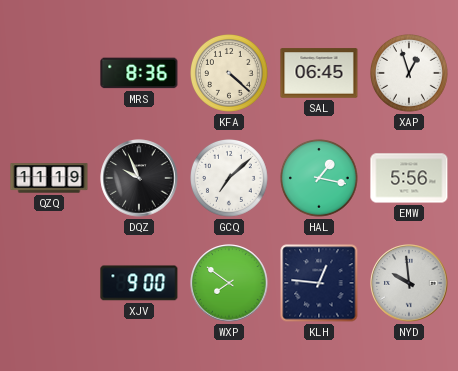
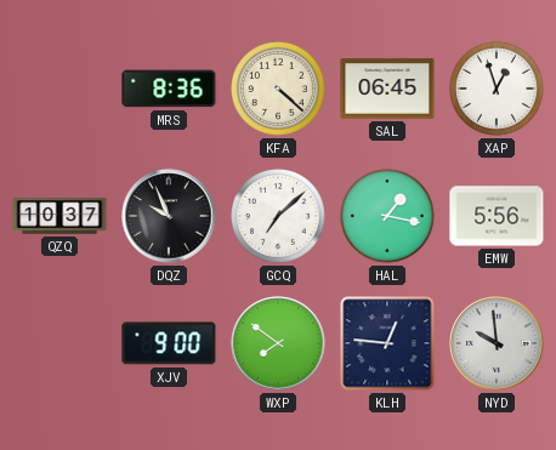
QZQ: 11:19 -> 10:37
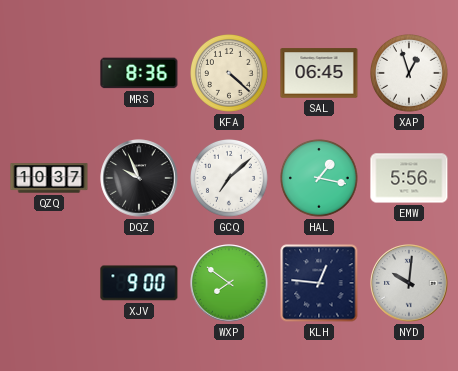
NYD: 9:59 -> 10:01
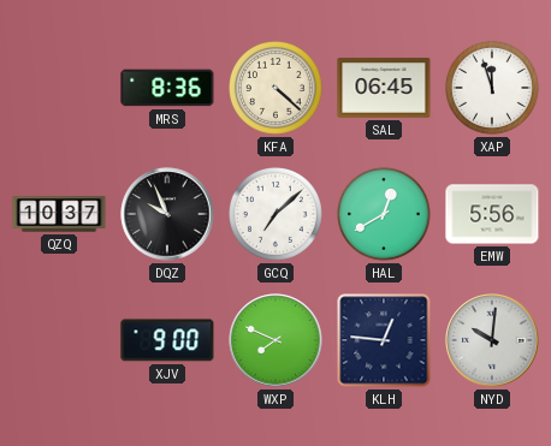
XAP: 12:57 -> 11:57
HAL: 1:17 -> 12:40
WXP: 7:51 -> 7:49
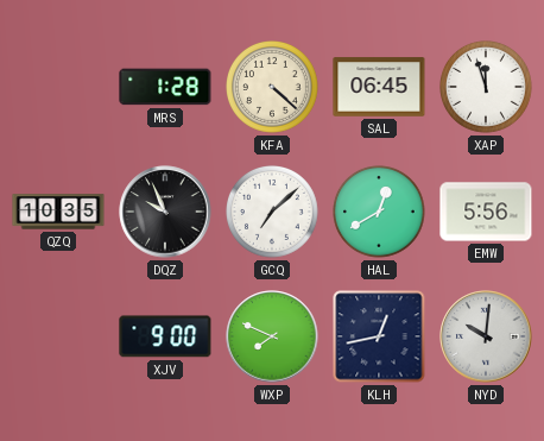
MRS: 8:36 -> 1:28
QZQ: 10:37 -> 10:35
KLH: 12:46 -> 12:43
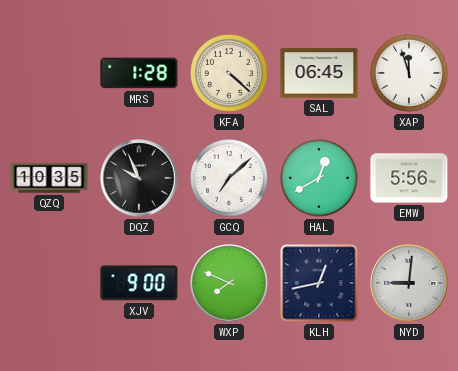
NYD: 10:01 -> 9:01
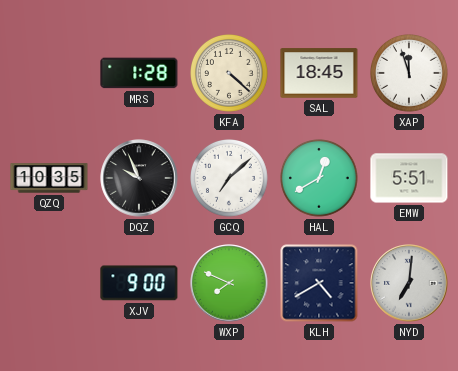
SAL: 06:45 -> 18:45
EMW: 5:56 -> 5:51
KLH: 12:43 -> 4:40
NYD: 9:01 -> 7:01
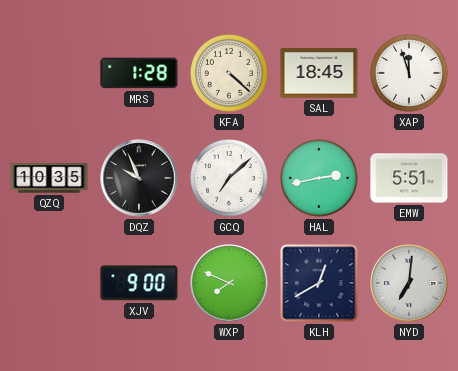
HAL: 12:40 -> 2:43
KLH: 4:40 -> 12:40
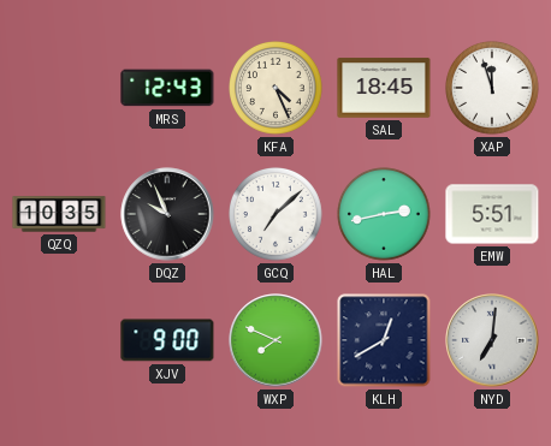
MRS: 1:28 -> 12:43
KFA: 4:22 -> 4:26
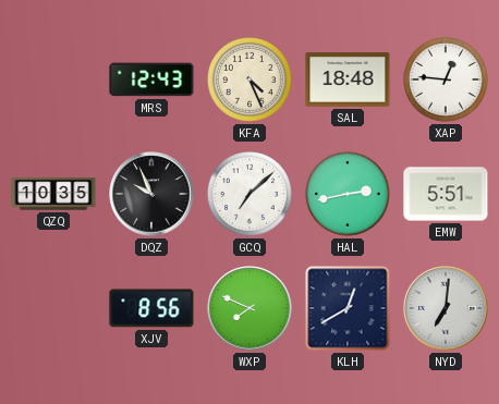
SAL: 18:45 -> 18:48
XAP: 11:57 -> 12:46
XJV: 9:00 -> 8:56
